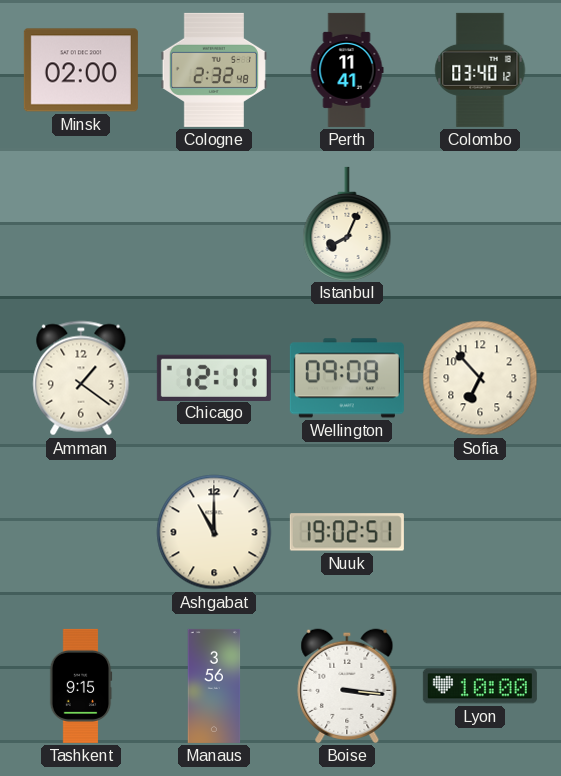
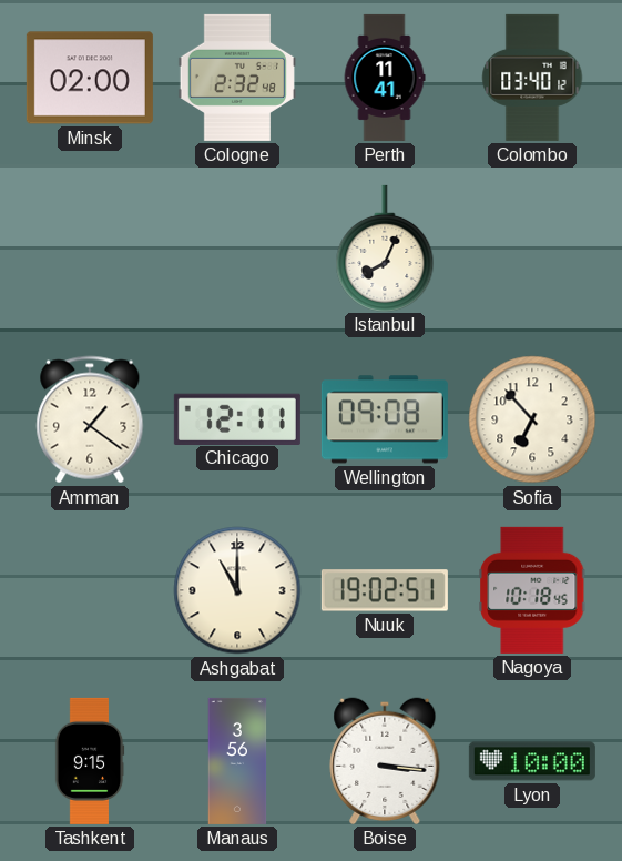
Nagoya: none -> 10:18
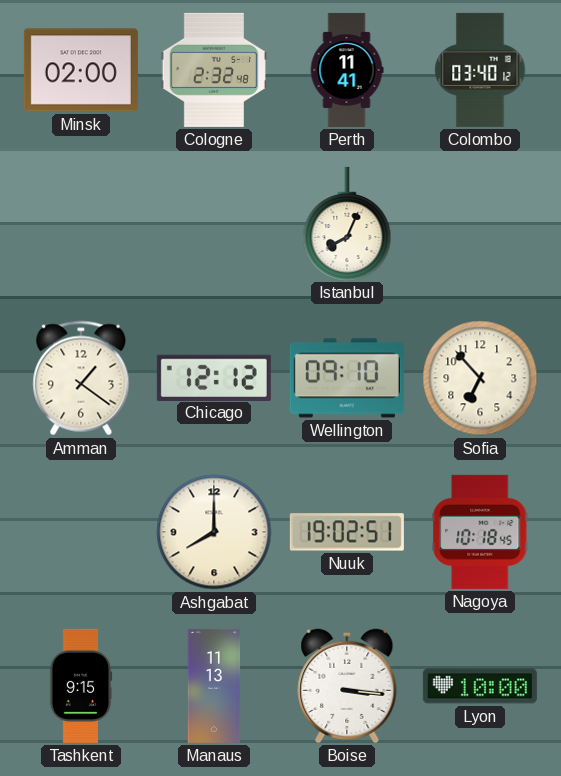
Chicago: 12:11 -> 12:12
Wellington: 09:08 -> 09:10
Ashgabat: 11:00 -> 8:00
Manaus: 3:56 -> 11:13
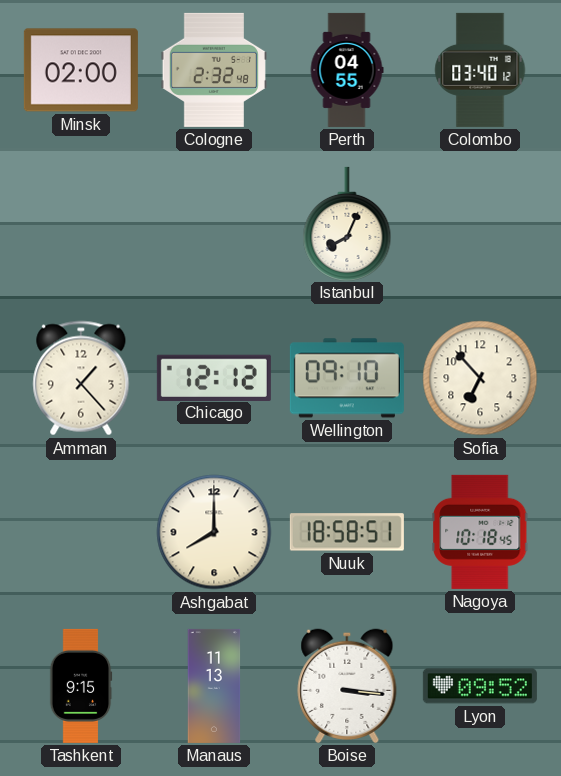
Perth: 11:41 -> 04:55
Amman: 1:21 -> 1:23
Nuuk: 19:02 -> 18:58
Lyon: 10:00 -> 09:52
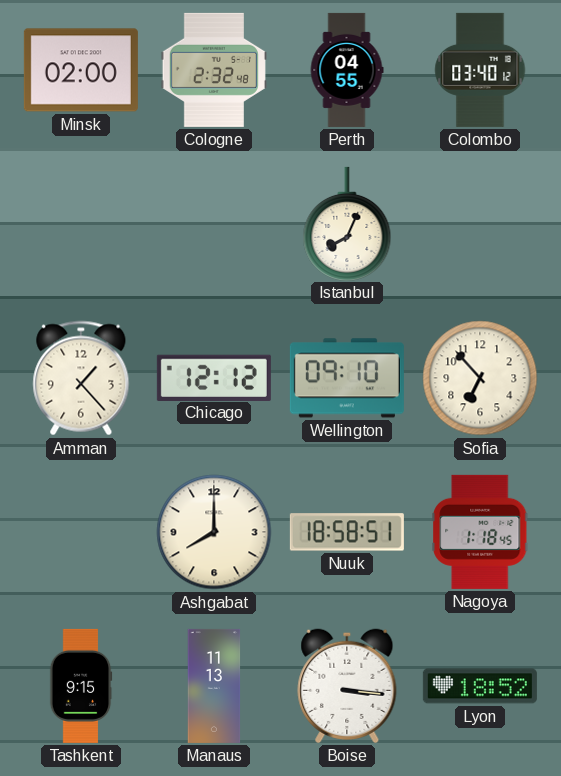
Nagoya: 10:18 -> 1:18
Lyon: 09:52 -> 18:52
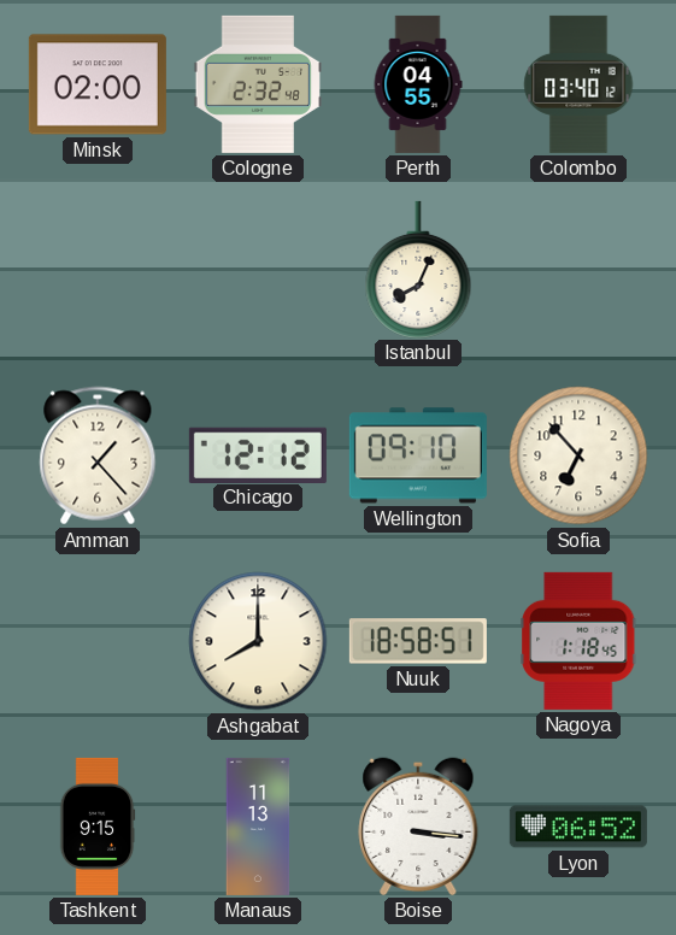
Lyon: 18:52 -> 06:52
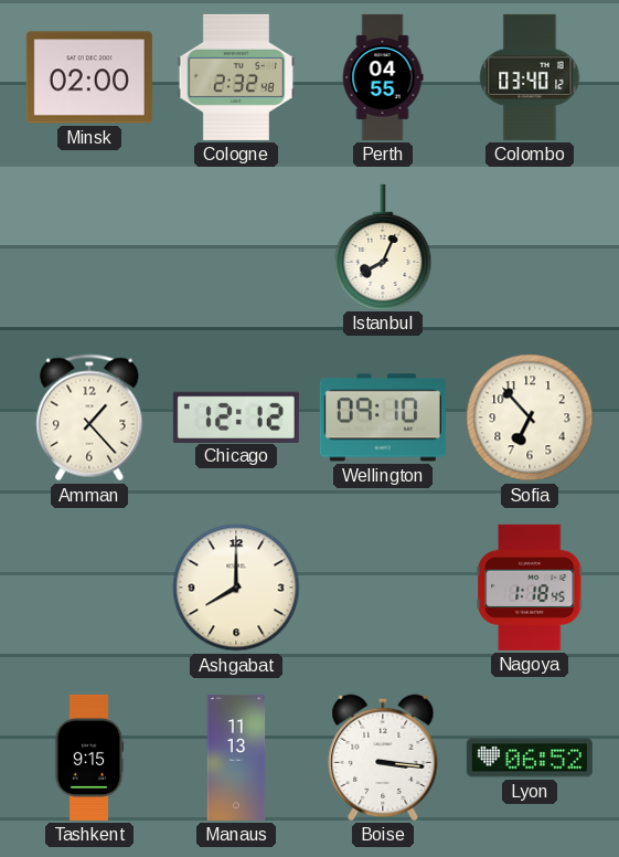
Nuuk: 18:58 -> none
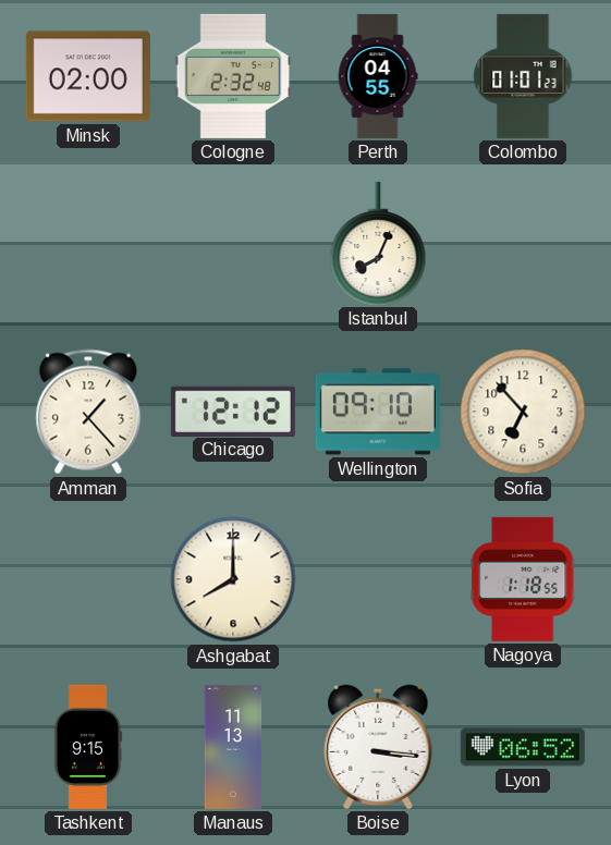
Colombo: 03:40 -> 01:01
Nagoya: 1:18:45 -> 1:18:55
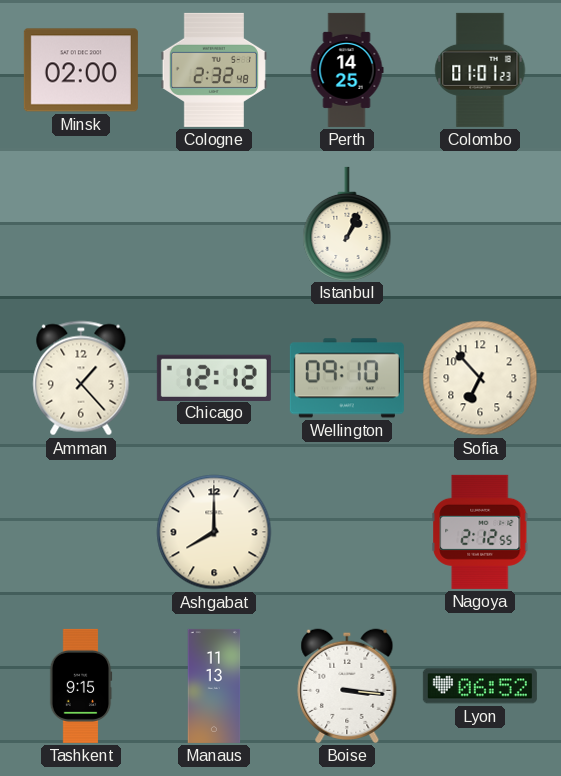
Perth: 04:55 -> 14:25
Istanbul: 8:04 -> 1:04
Nagoya: 1:18 -> 2:12
